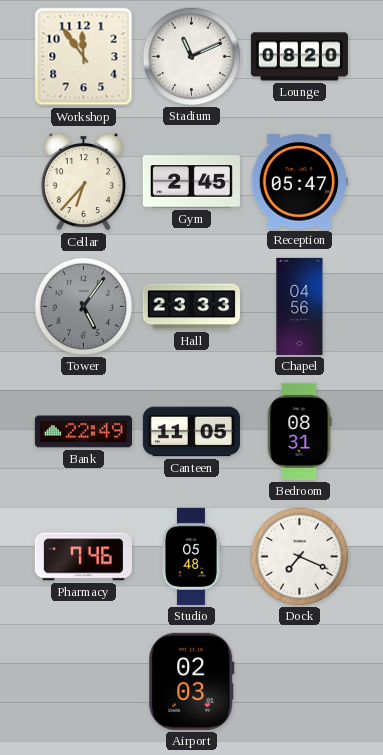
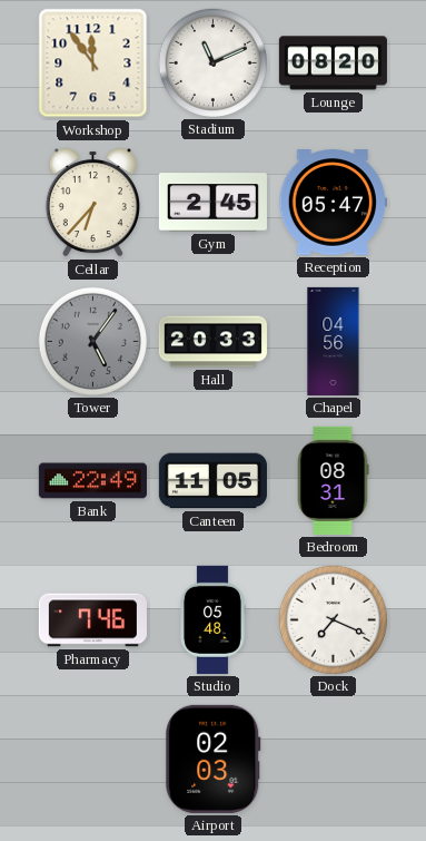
Hall: 23:33 -> 20:33
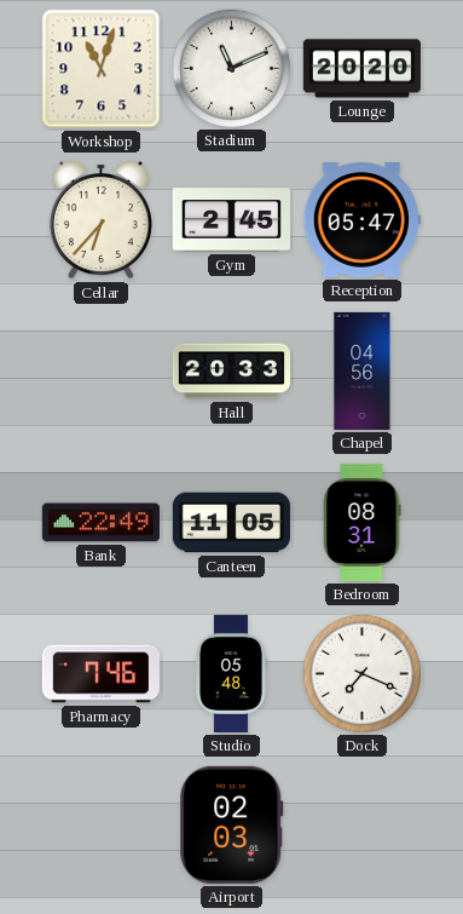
Workshop: 11:54 -> 11:03
Lounge: 08:20 -> 20:20
Tower: 5:06 -> none
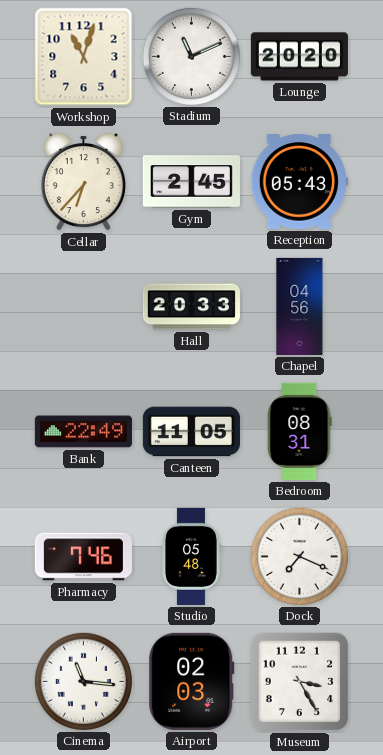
Reception: 05:47 -> 05:43
Cinema: none -> 11:16
Museum: none -> 3:25
